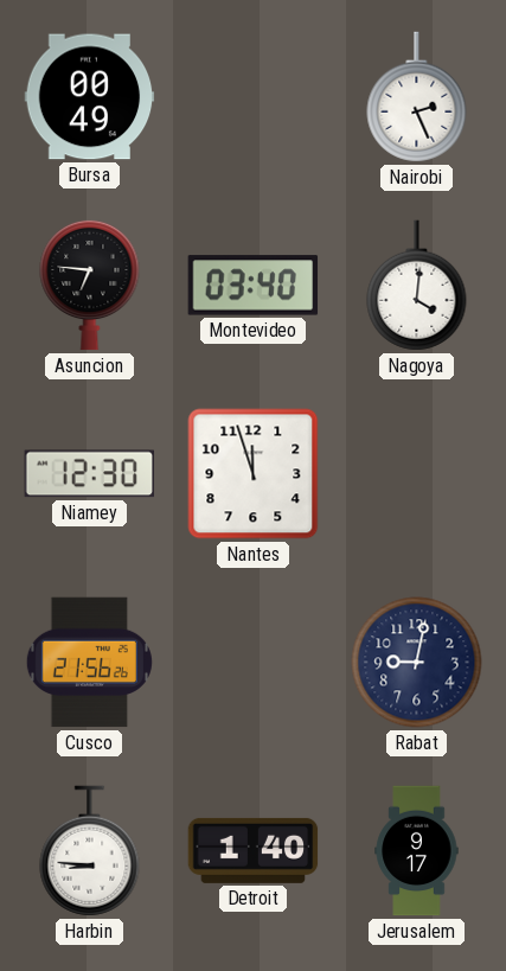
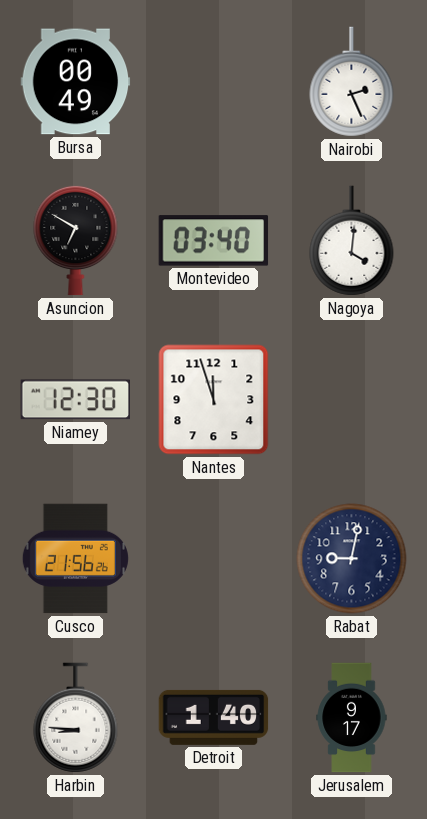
Asuncion: 6:46 -> 6:50
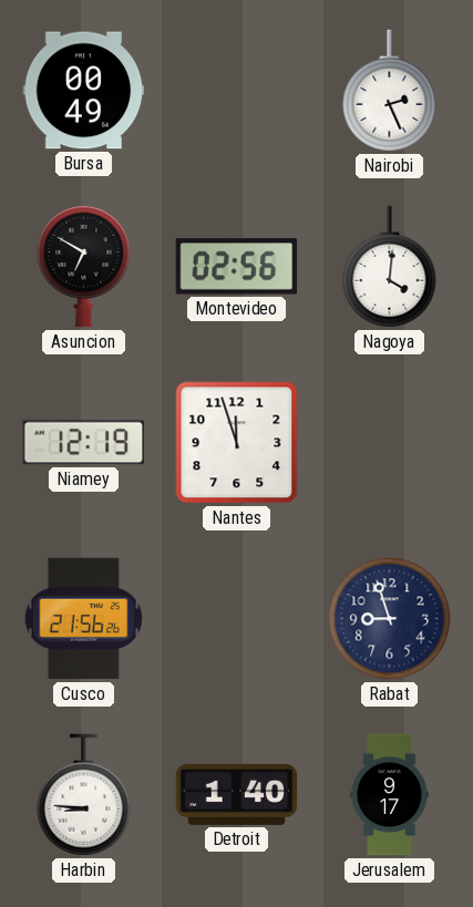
Montevideo: 03:40 -> 02:56
Niamey: 12:30 -> 12:19
Rabat: 9:02 -> 8:57
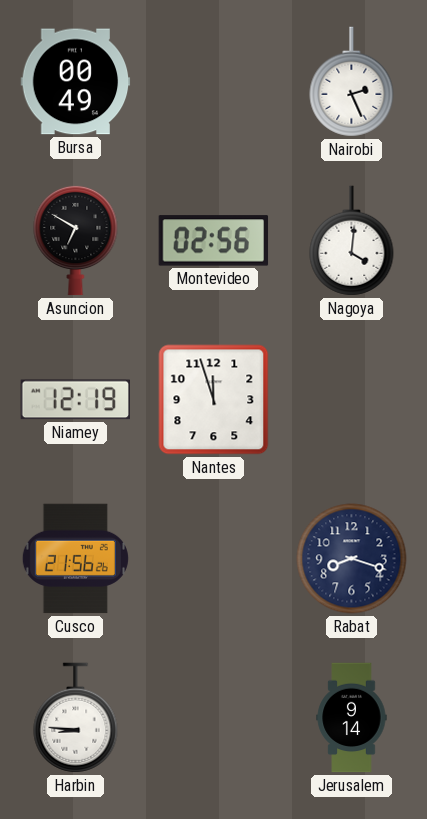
Rabat: 8:57 -> 8:18
Detroit: 1:40 -> none
Jerusalem: 9:17 -> 9:14
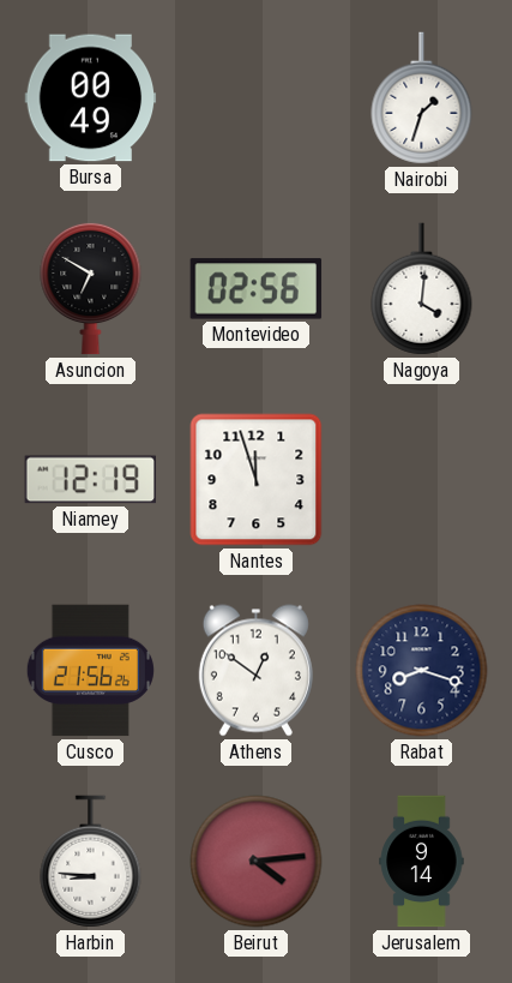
Nairobi: 2:26 -> 1:33
Athens: none -> 12:51
Beirut: none -> 4:14
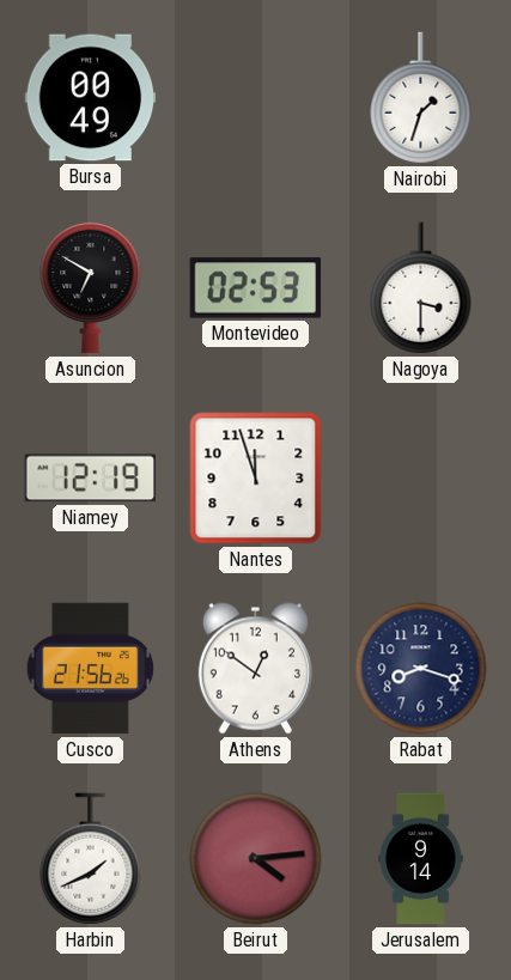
Montevideo: 02:56 -> 02:53
Nagoya: 4:01 -> 3:30
Harbin: 8:46 -> 1:41
